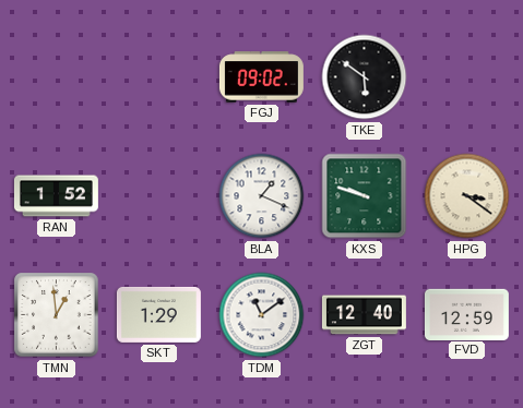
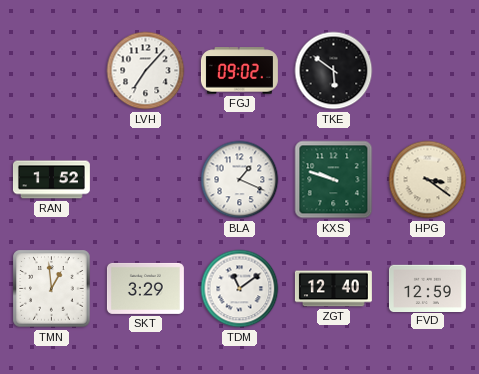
LVH: none -> 7:07
SKT: 1:29 -> 3:29
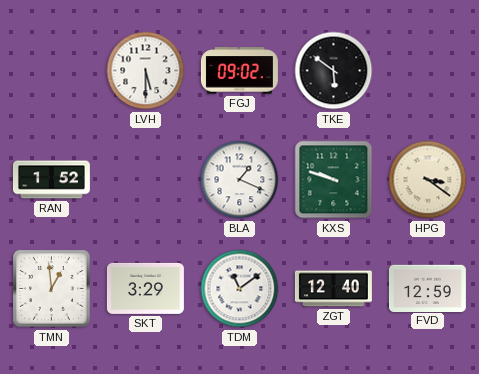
LVH: 7:07 -> 5:30
